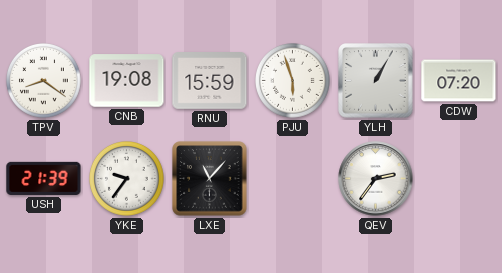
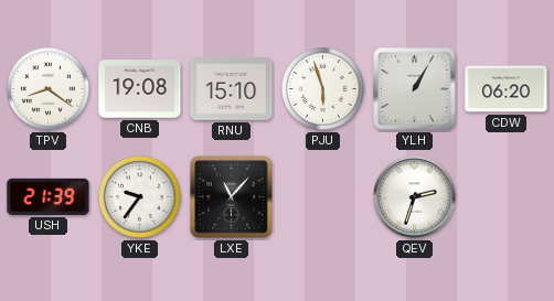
RNU: 15:59 -> 15:10
CDW: 07:20 -> 06:20
QEV: 2:36 -> 2:33
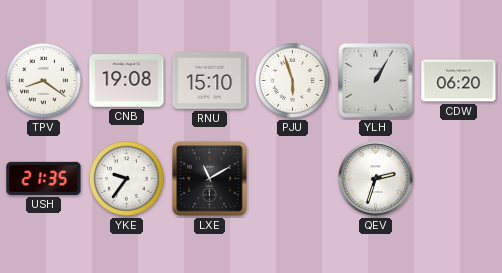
USH: 21:39 -> 21:35
LXE: 11:07 -> 11:10
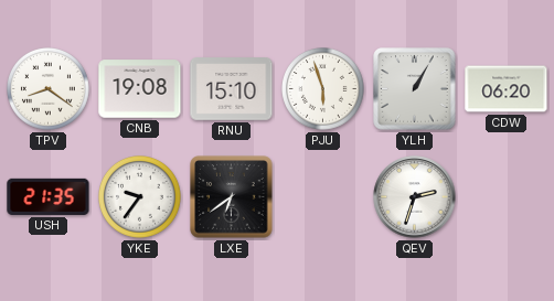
LXE: 11:10 -> 6:39
